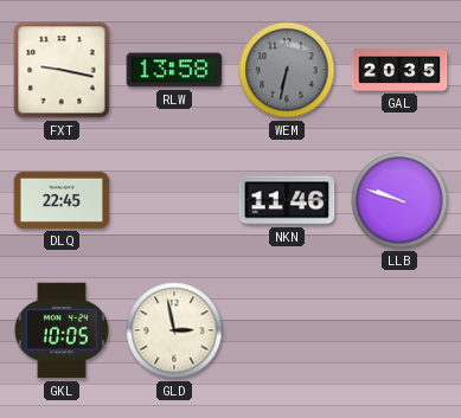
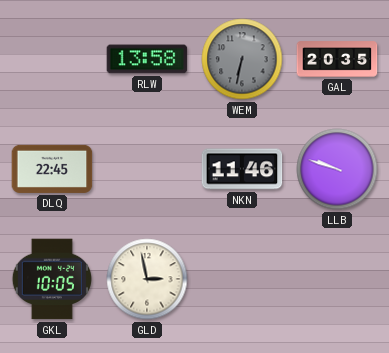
FXT: 9:17 -> none
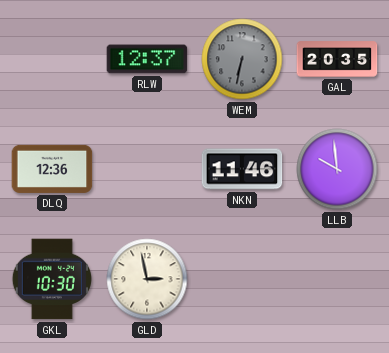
RLW: 13:58 -> 12:37
DLQ: 22:45 -> 12:36
LLB: 9:48 -> 9:59
GKL: 10:05 -> 10:30
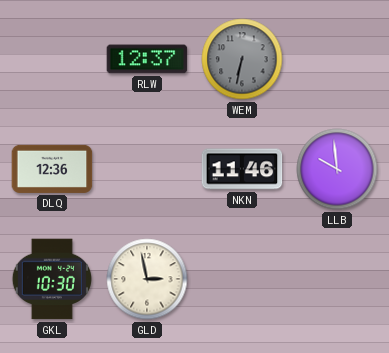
GAL: 20:35 -> none
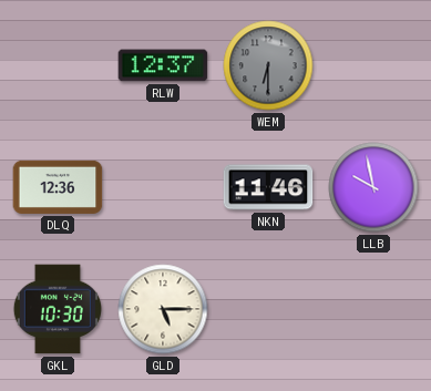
WEM: 6:32 -> 6:30
LLB: 9:59 -> 9:58
GLD: 2:58 -> 5:15
